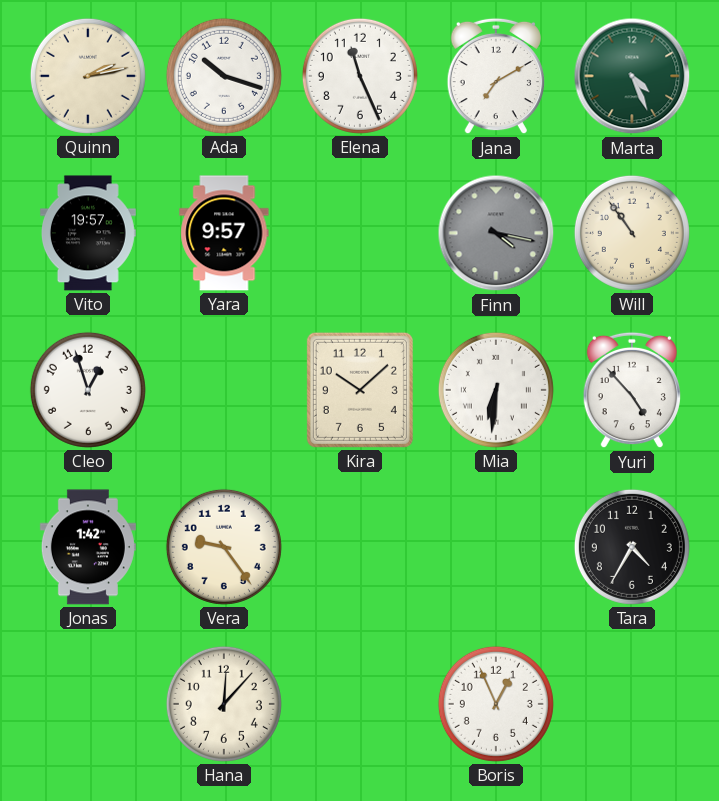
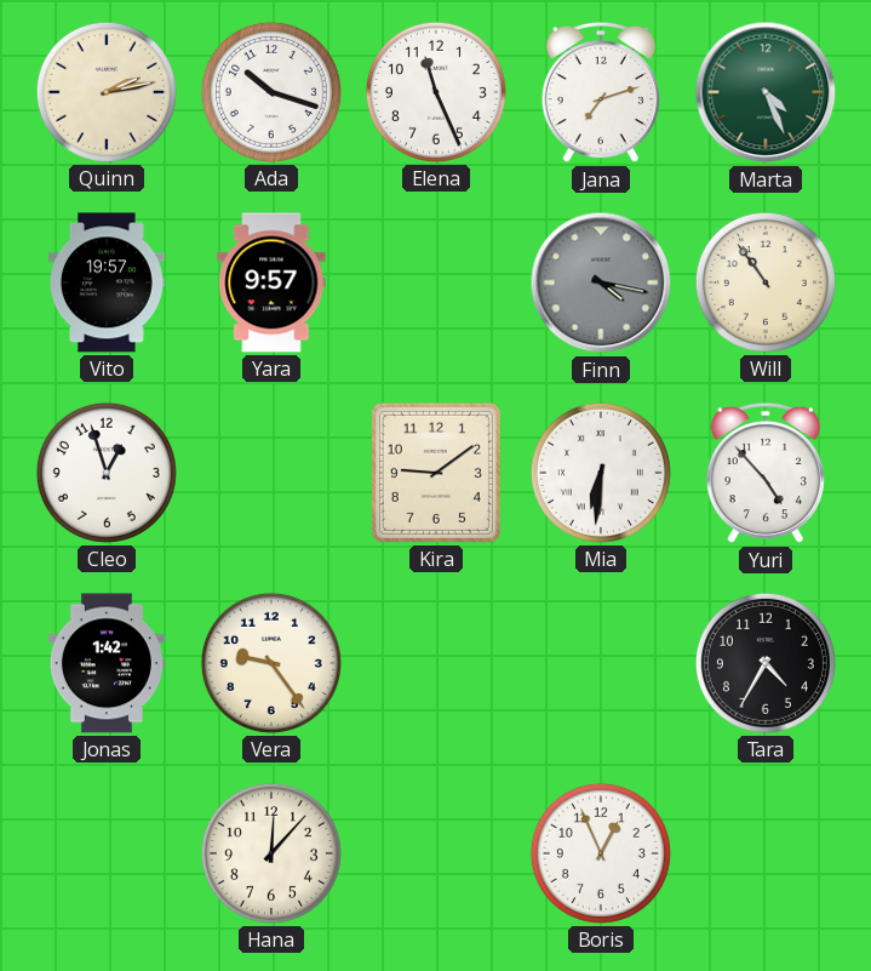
Jana: 7:10 -> 7:12
Kira: 10:08 -> 9:09
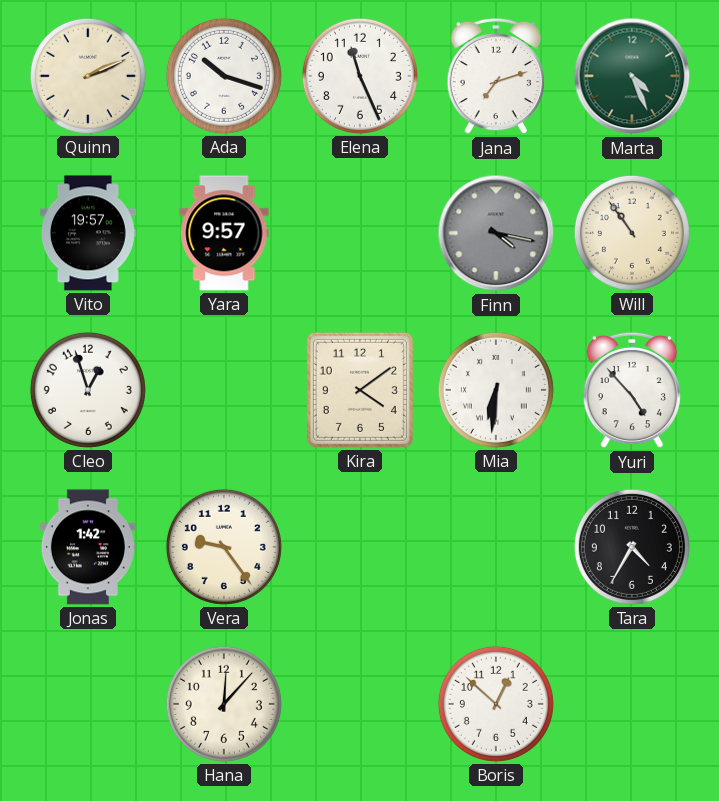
Quinn: 2:13 -> 2:11
Kira: 9:09 -> 4:09
Boris: 12:56 -> 12:52
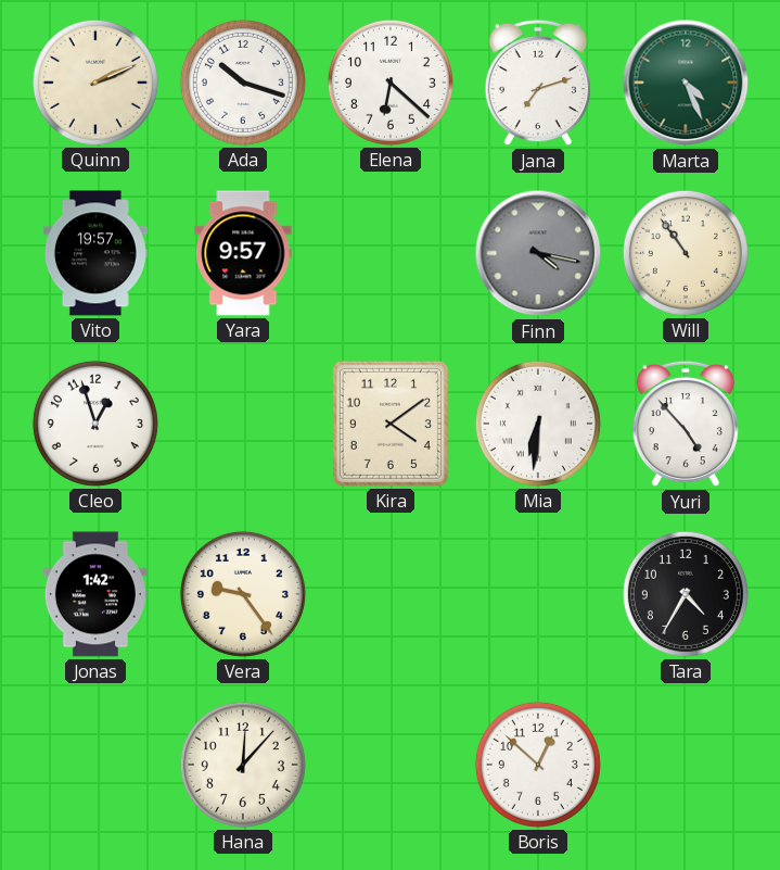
Elena: 11:26 -> 6:22
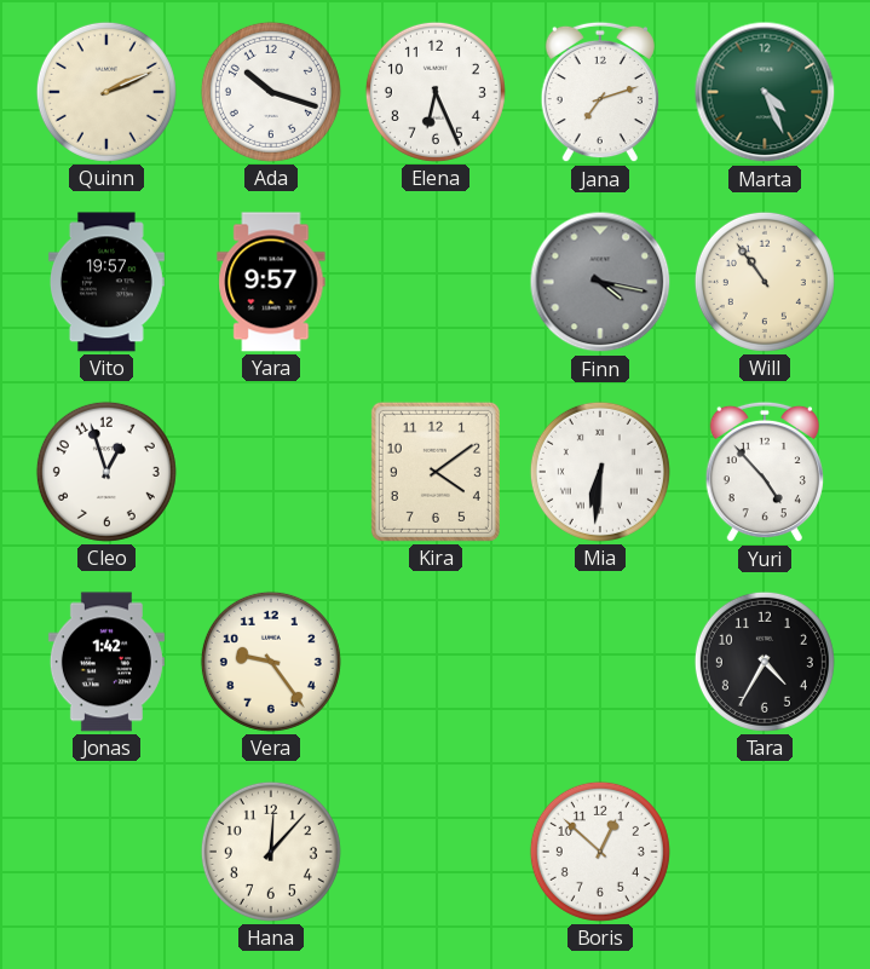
Elena: 6:22 -> 6:26
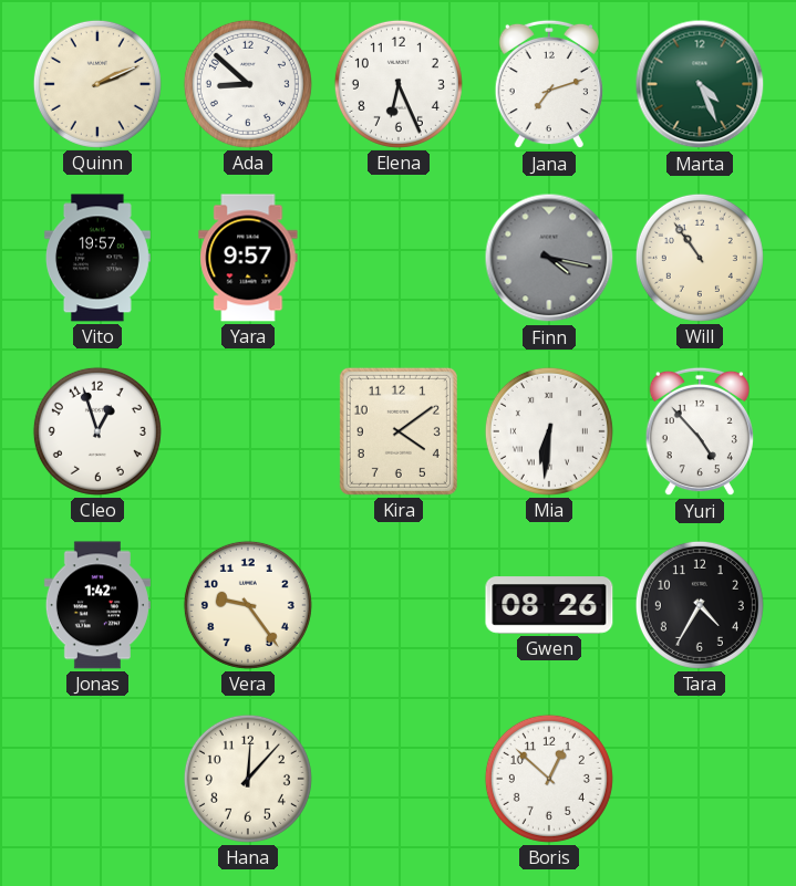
Ada: 10:18 -> 8:52
Gwen: none -> 08:26
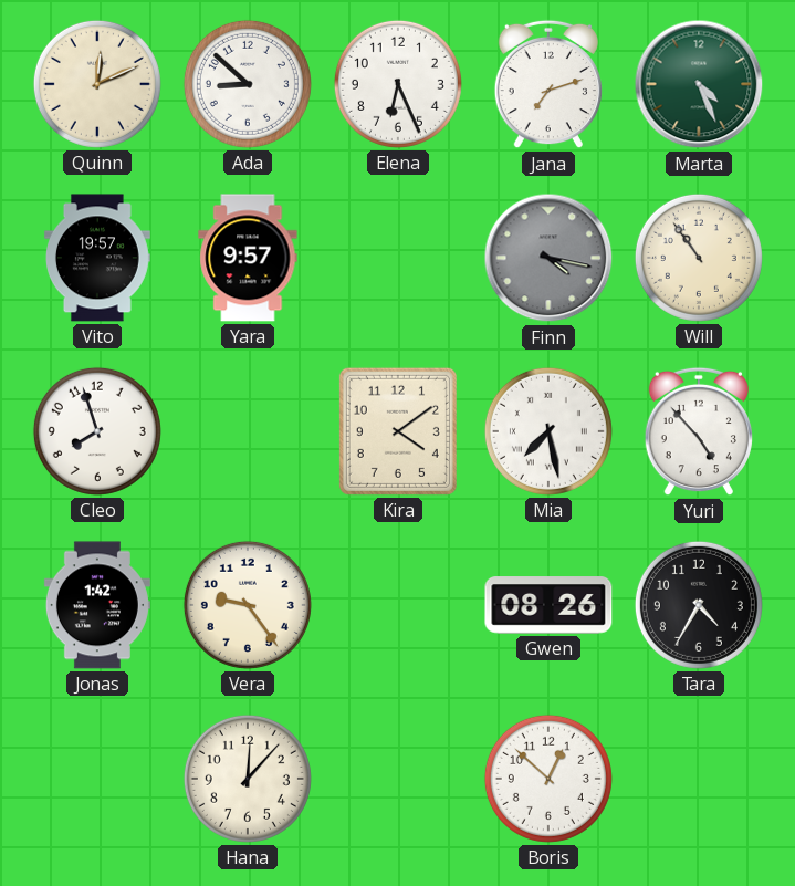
Quinn: 2:11 -> 12:11
Cleo: 12:57 -> 7:57
Mia: 6:31 -> 7:28
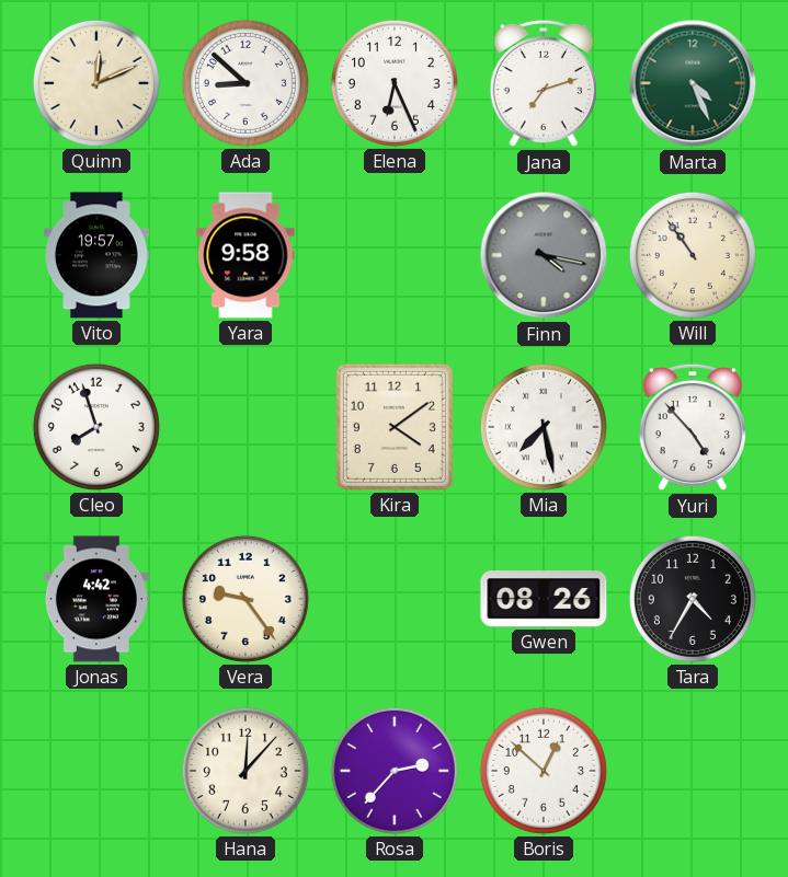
Yara: 9:57 -> 9:58
Jonas: 1:42 -> 4:42
Rosa: none -> 2:37
